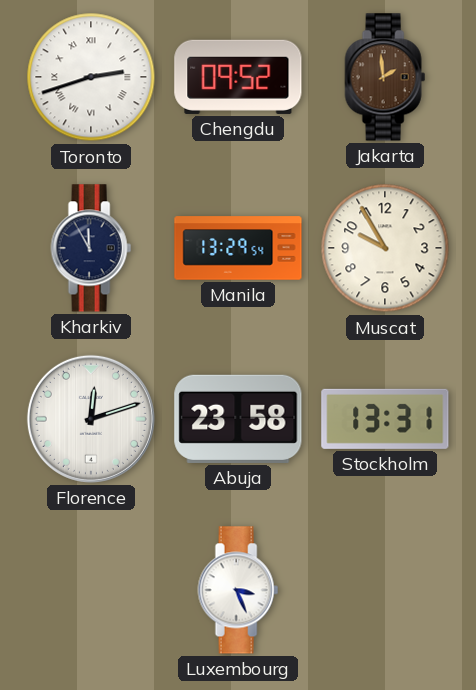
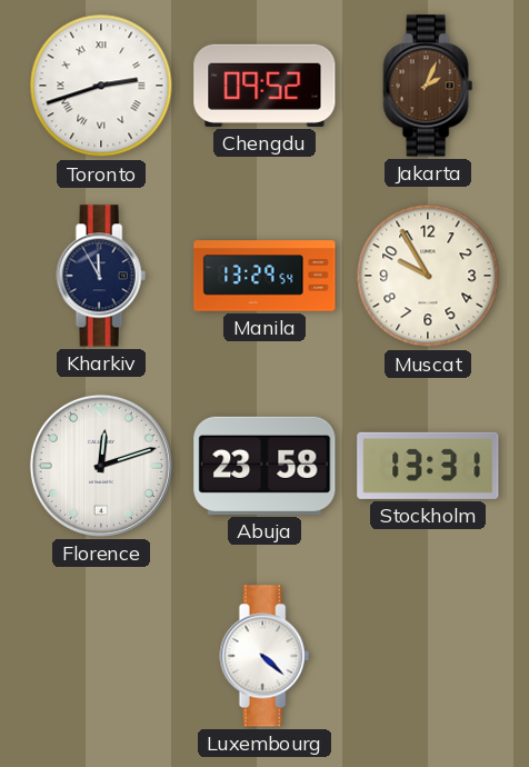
Jakarta: 1:59 -> 2:04
Luxembourg: 3:26 -> 4:22
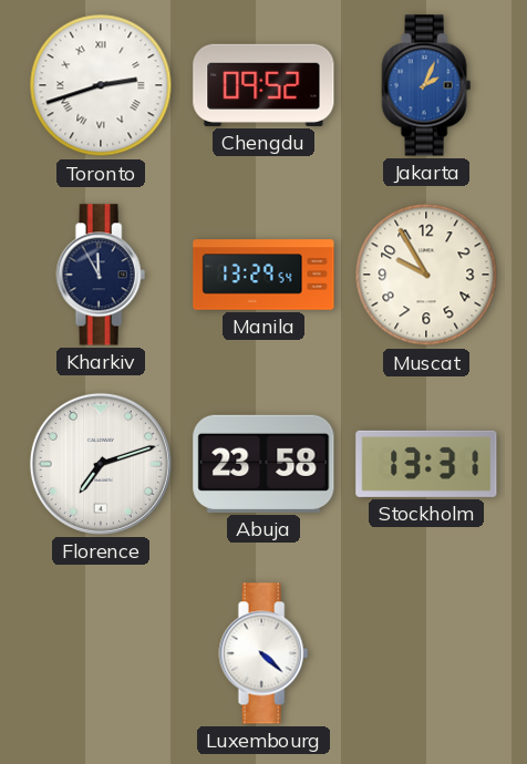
Jakarta dial: brown -> blue
Florence: 12:12 -> 7:12
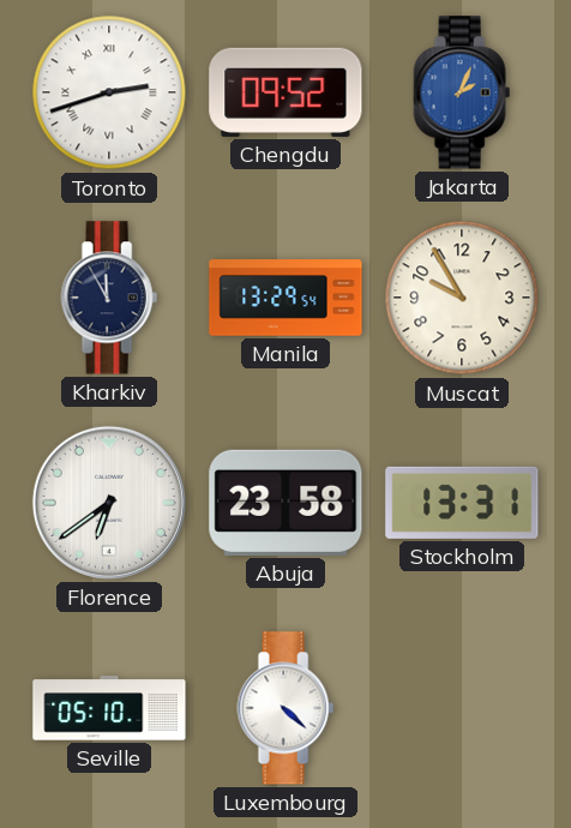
Florence: 7:12 -> 6:39
Seville: none -> 05:10
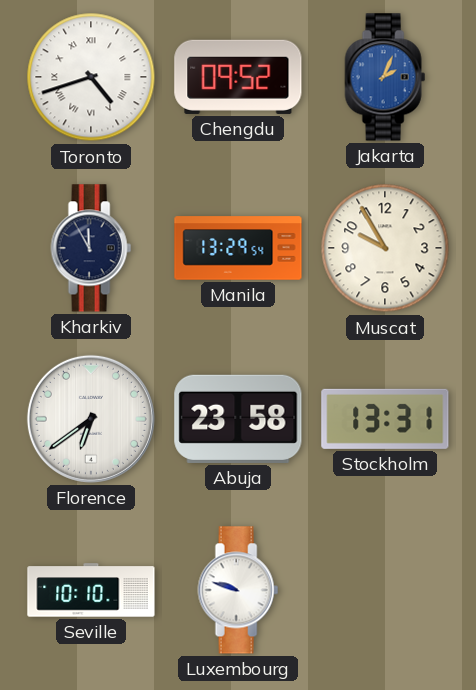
Toronto: 2:42 -> 4:42
Seville: 05:10 -> 10:10
Luxembourg: 4:22 -> 9:48
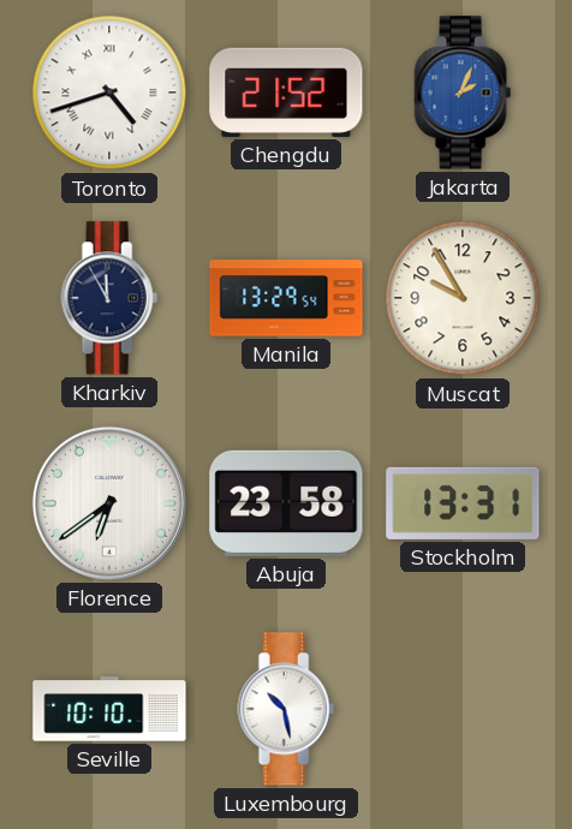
Chengdu: 09:52 -> 21:52
Luxembourg: 9:48 -> 10:28
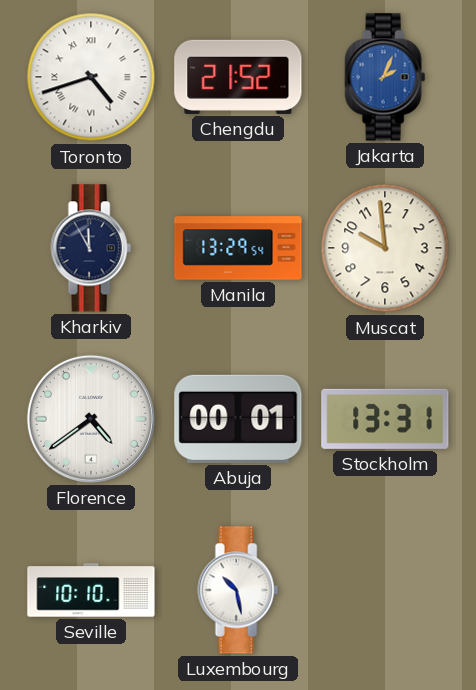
Muscat: 9:55 -> 9:59
Florence: 6:39 -> 4:39
Abuja: 23:58 -> 00:01
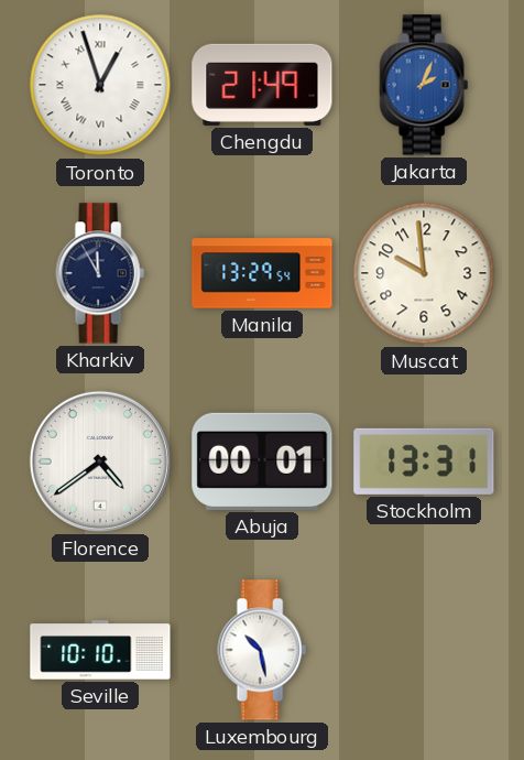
Toronto: 4:42 -> 12:57
Chengdu: 21:52 -> 21:49
